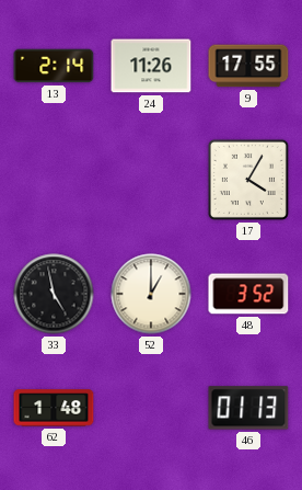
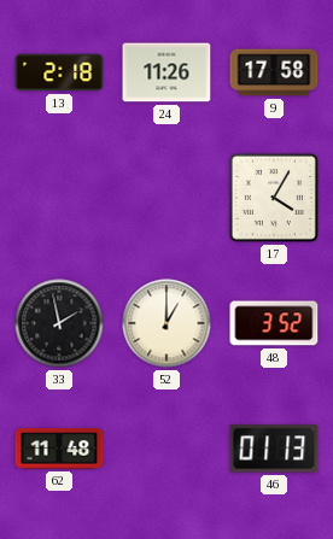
13: 2:14 -> 2:18
9: 17:55 -> 17:58
33: 4:58 -> 1:58
62: 1:48 -> 11:48
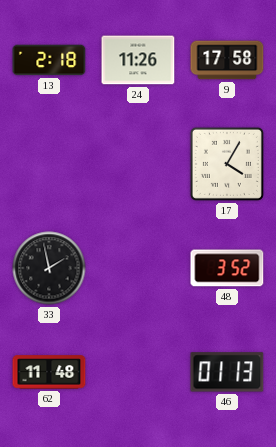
52: 1:00 -> none
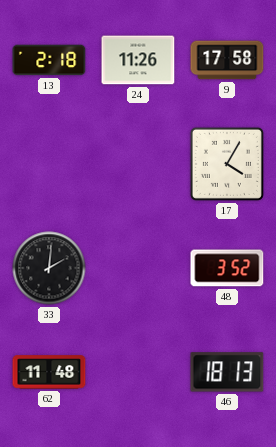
33: 1:58 -> 2:01
46: 01:13 -> 18:13
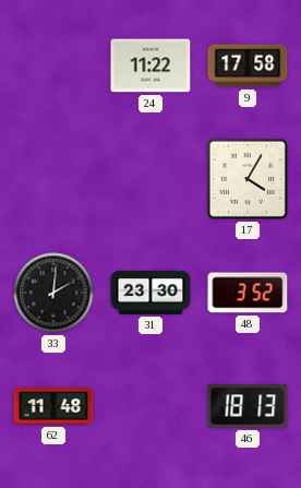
13: 2:18 -> none
24: 11:26 -> 11:22
31: none -> 23:30
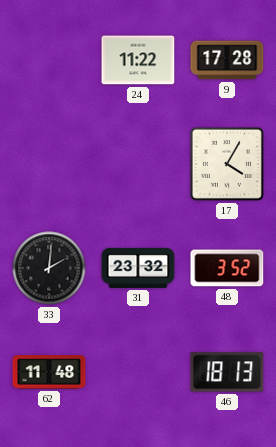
9: 17:58 -> 17:28
31: 23:30 -> 23:32
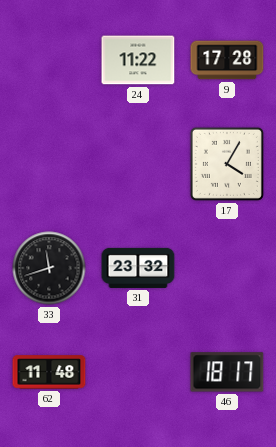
33: 2:01 -> 11:42
48: 3:52 -> none
46: 18:13 -> 18:17
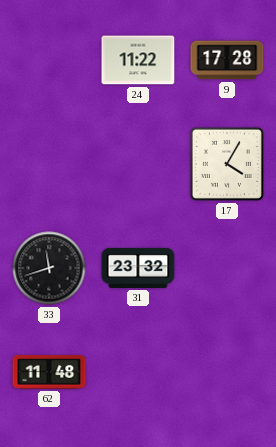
46: 18:17 -> none
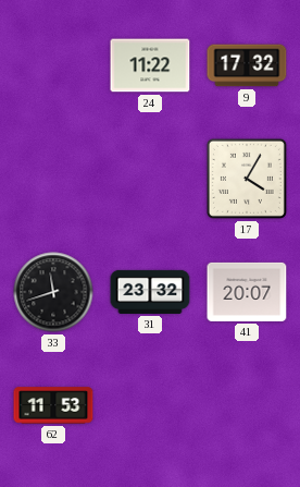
9: 17:28 -> 17:32
41: none -> 20:07
62: 11:48 -> 11:53
